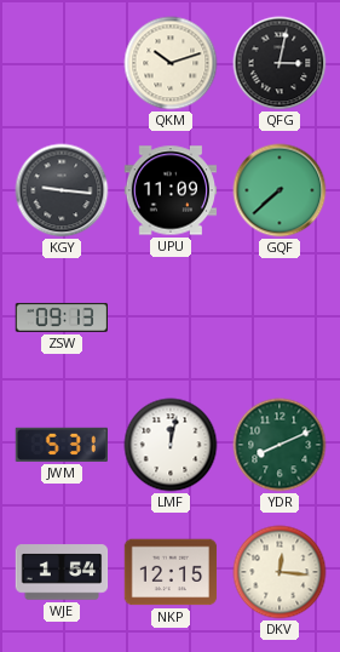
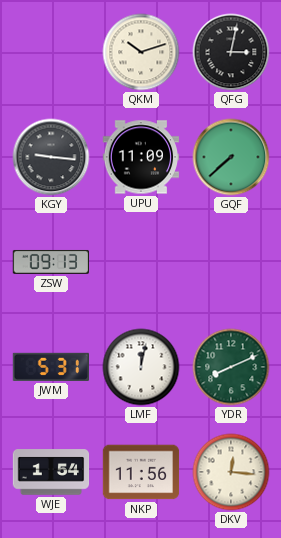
NKP: 12:15 -> 11:56
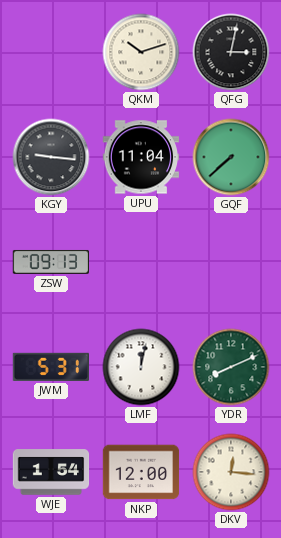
UPU: 11:09 -> 11:04
NKP: 11:56 -> 12:00
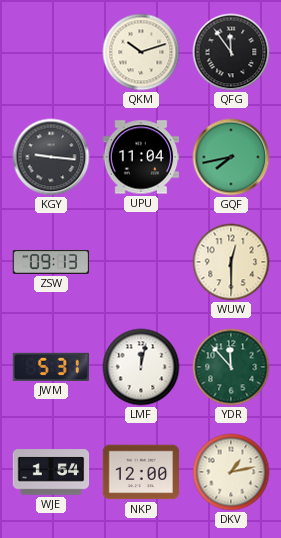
QFG: 3:02 -> 11:54
GQF: 7:38 -> 7:43
WUW: none -> 12:30
YDR: 8:11 -> 11:53
DKV: 12:16 -> 1:13
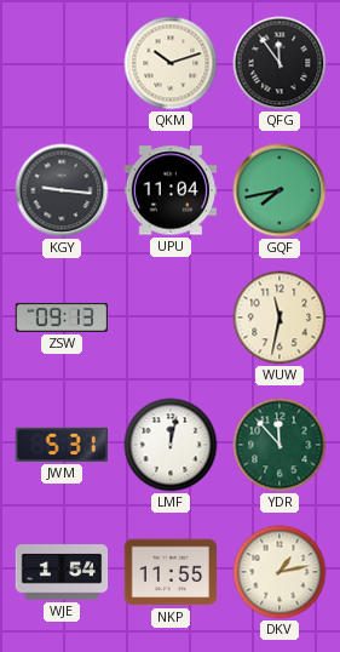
WUW: 12:30 -> 11:32
NKP: 12:00 -> 11:55
